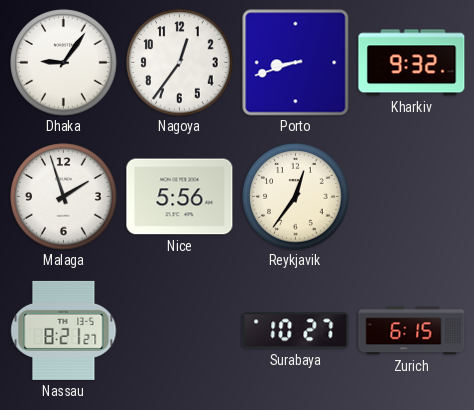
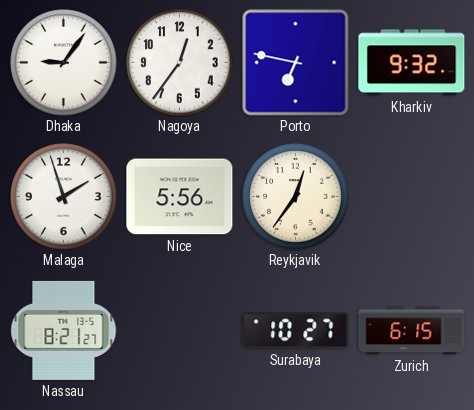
Porto: 8:42 -> 6:47
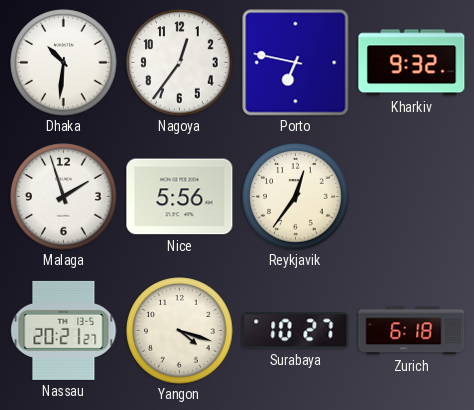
Dhaka: 9:06 -> 10:31
Nassau: 8:21 -> 20:21
Yangon: none -> 4:18
Zurich: 6:15 -> 6:18
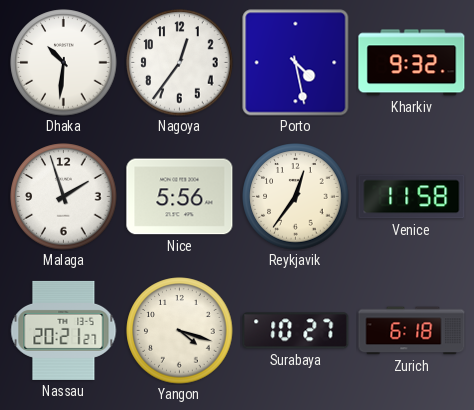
Porto: 6:47 -> 4:28
Venice: none -> 11:58
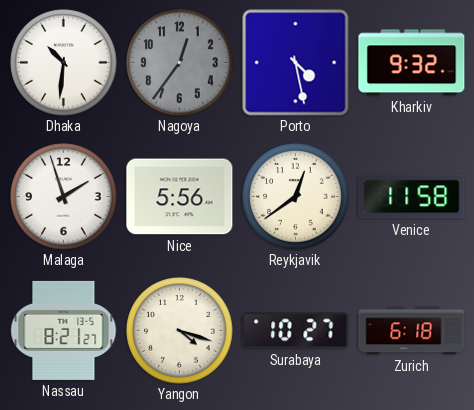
Nagoya dial: white -> grey
Reykjavik: 12:36 -> 12:39
Nassau: 20:21 -> 8:21
